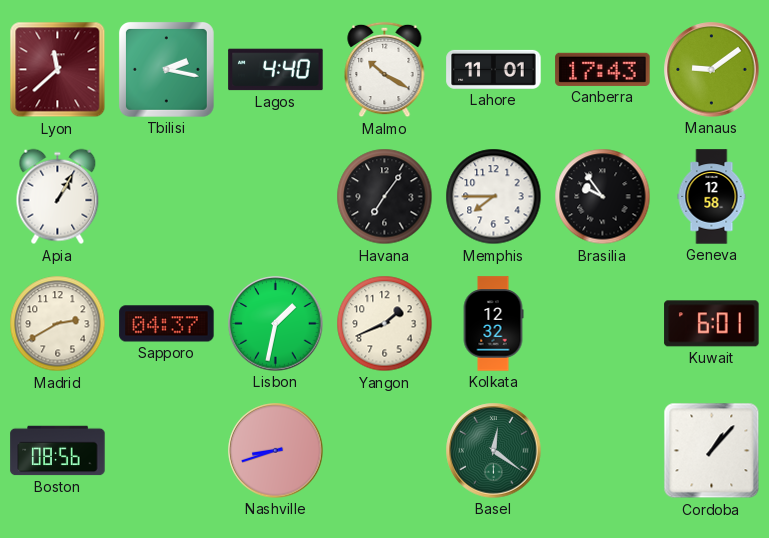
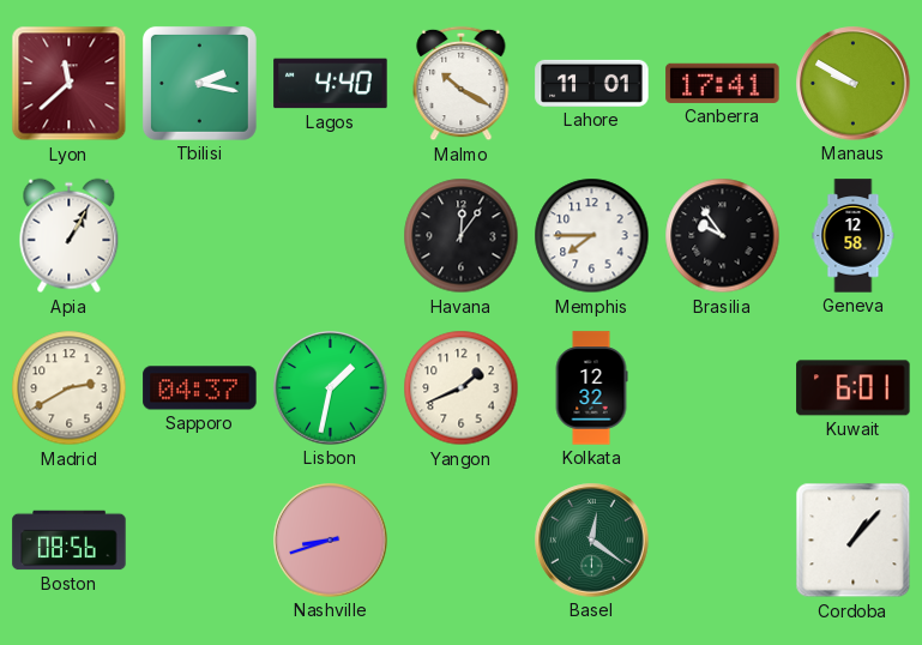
Canberra: 17:43 -> 17:41
Manaus: 9:09 -> 9:50
Havana: 7:06 -> 12:06
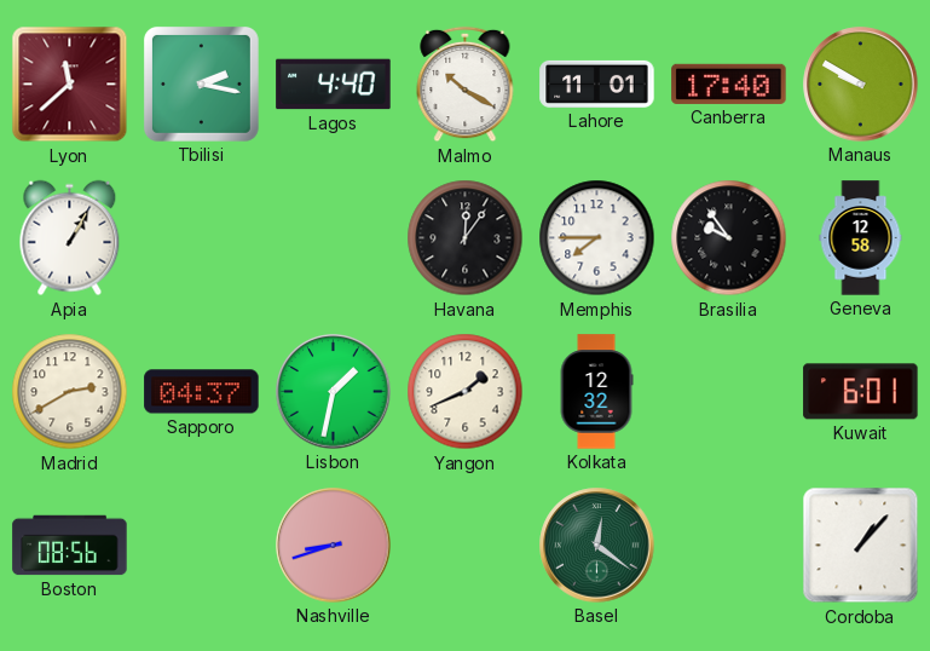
Canberra: 17:41 -> 17:40
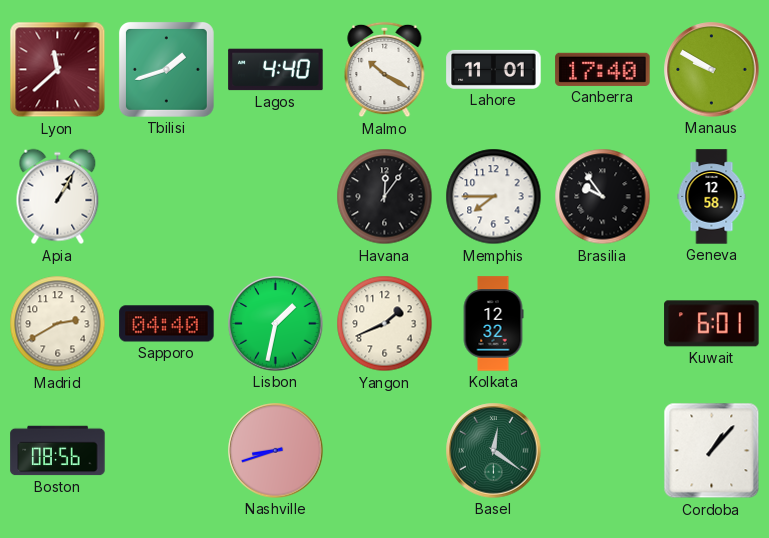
Tbilisi: 2:17 -> 1:42
Sapporo: 04:37 -> 04:40
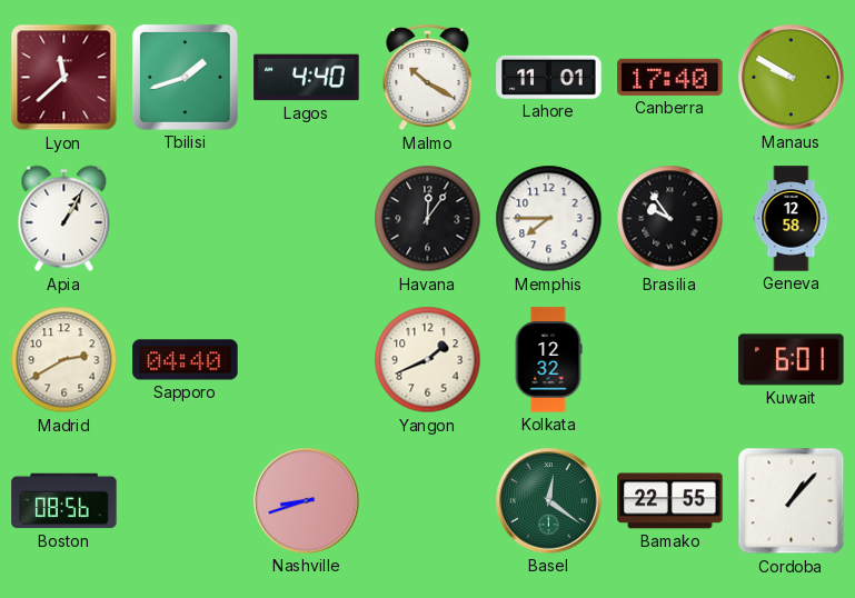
Lisbon: 1:32 -> none
Bamako: none -> 22:55
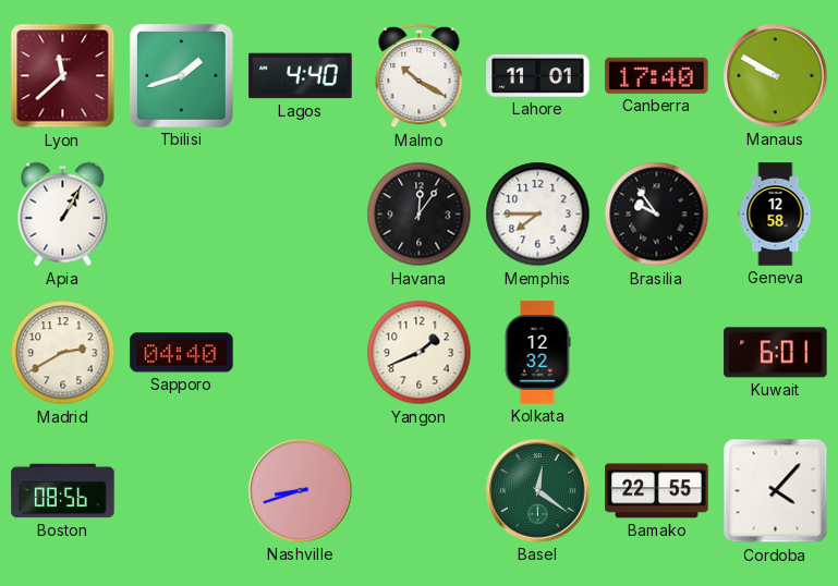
Cordoba: 1:07 -> 4:07
